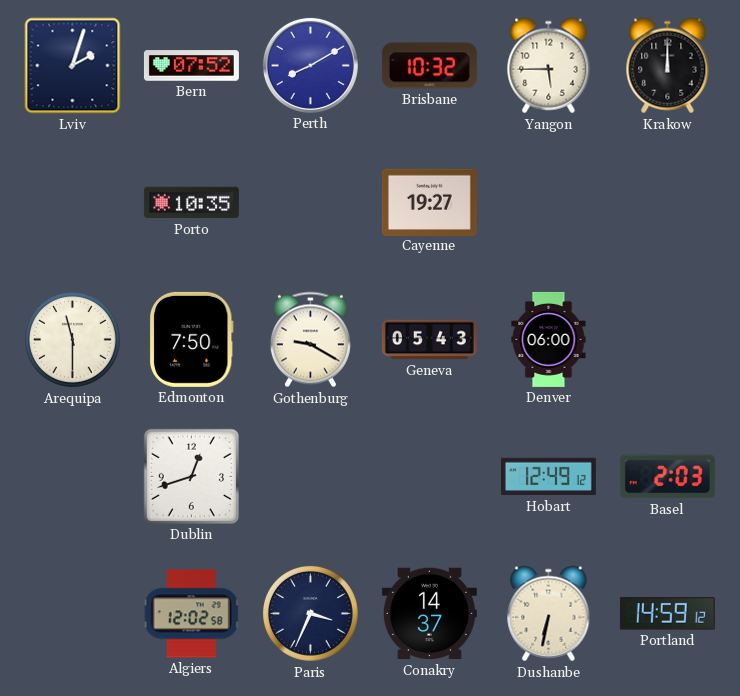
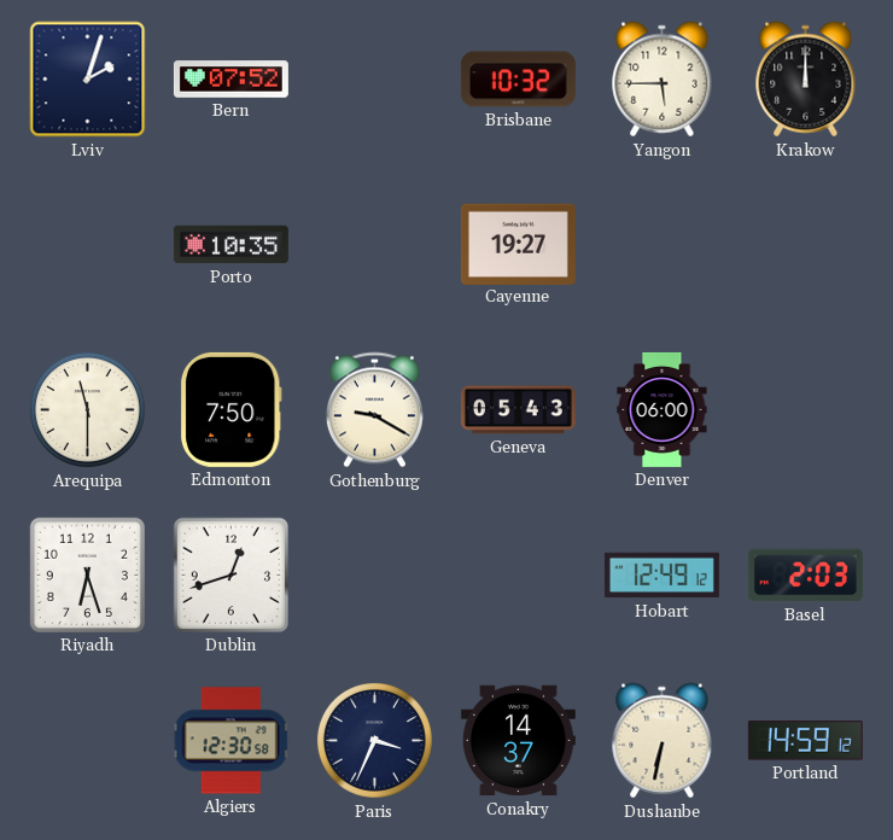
Perth: 8:10 -> none
Riyadh: none -> 6:27
Algiers: 12:02 -> 12:30
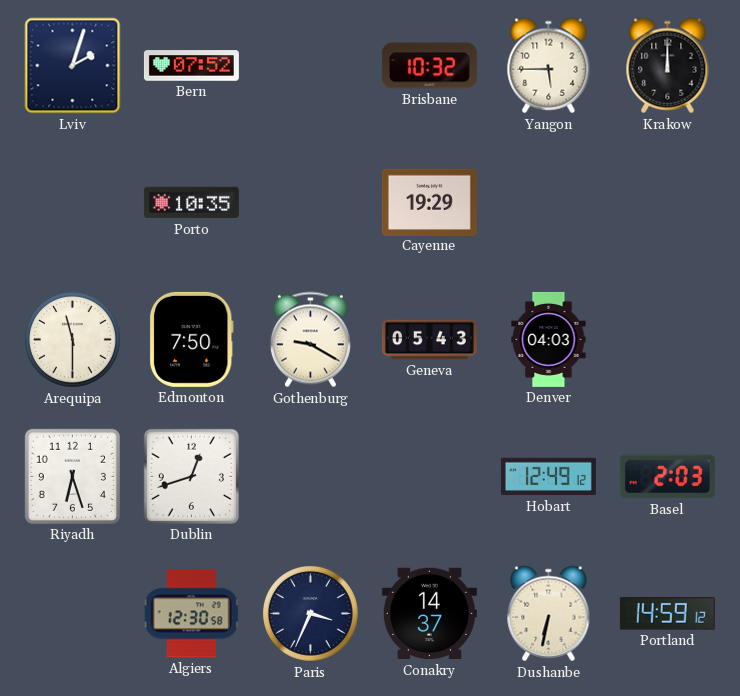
Cayenne: 19:27 -> 19:29
Denver: 06:00 -> 04:03
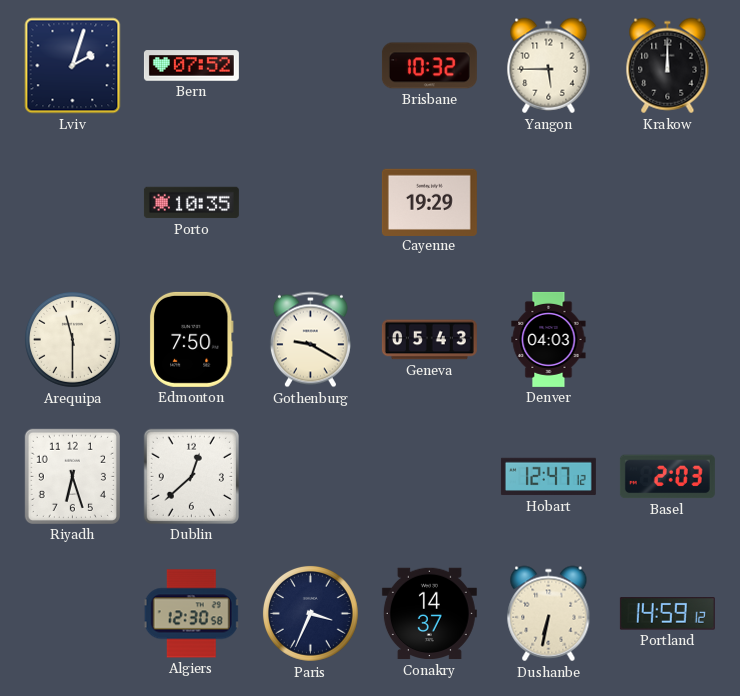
Dublin: 12:42 -> 12:38
Hobart: 12:49 -> 12:47
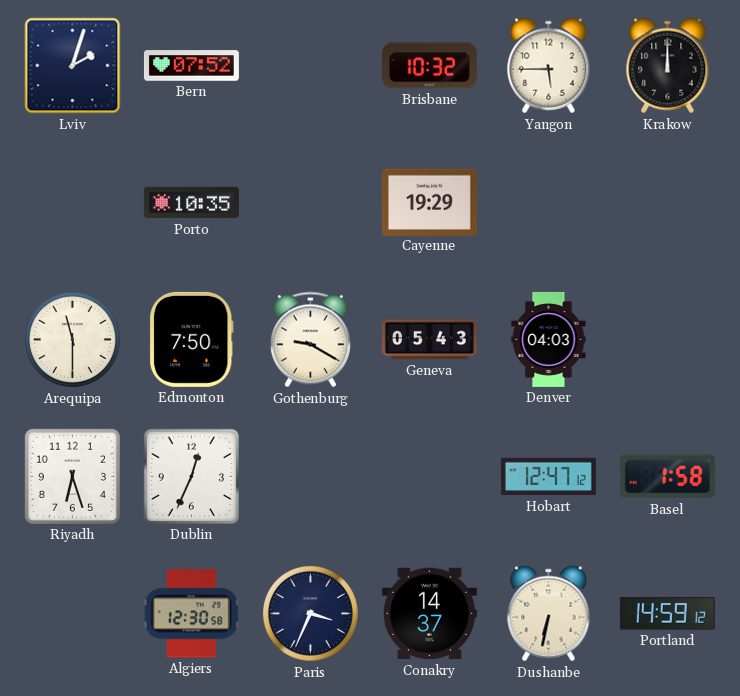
Dublin: 12:38 -> 12:34
Basel: 2:03 -> 1:58
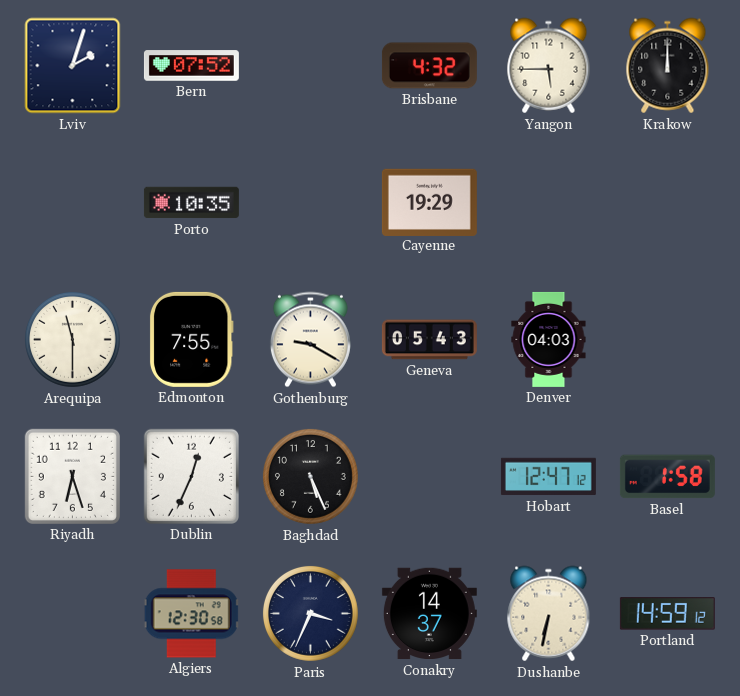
Brisbane: 10:32 -> 4:32
Edmonton: 7:50 -> 7:55
Baghdad: none -> 5:26
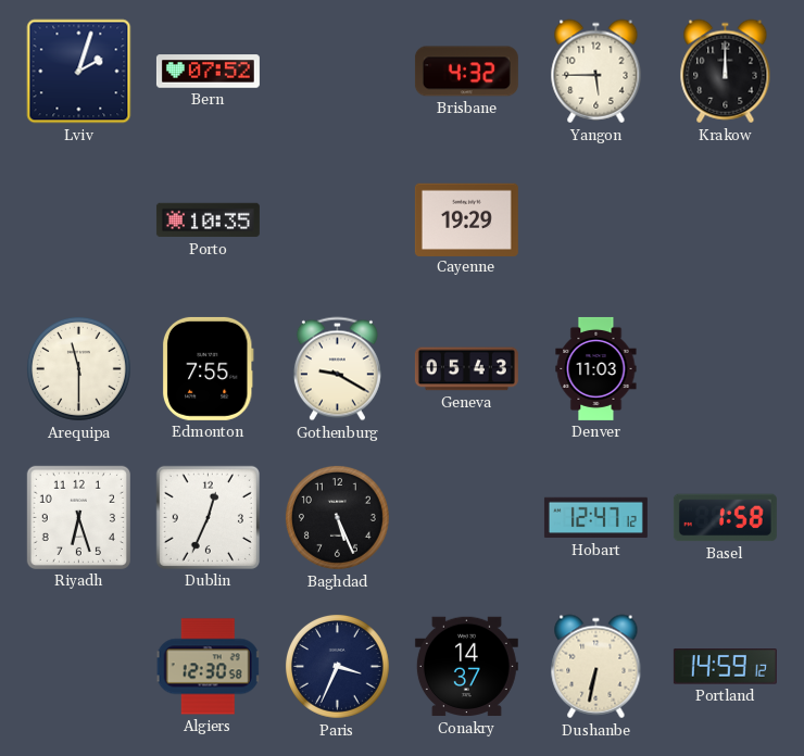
Denver: 04:03 -> 11:03
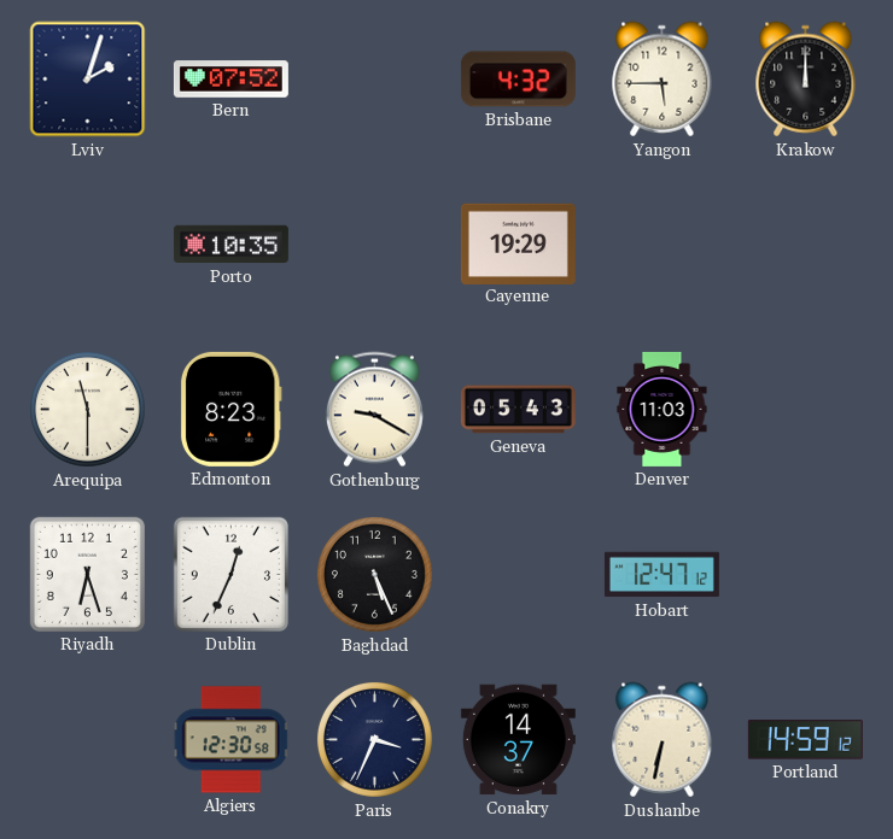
Edmonton: 7:55 -> 8:23
Basel: 1:58 -> none
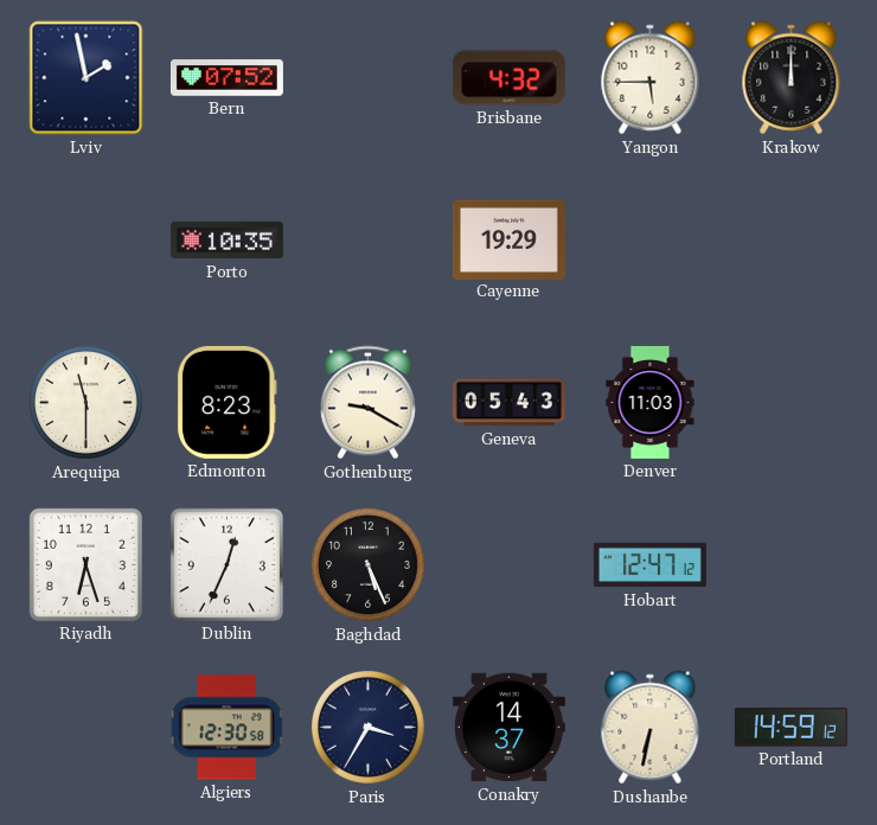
Lviv: 2:03 -> 1:58
Paris: 3:34 -> 3:35
